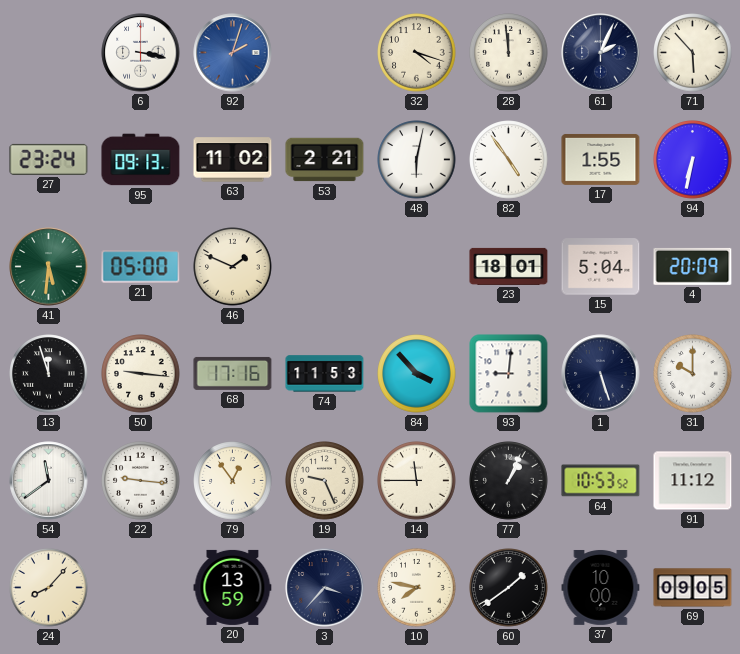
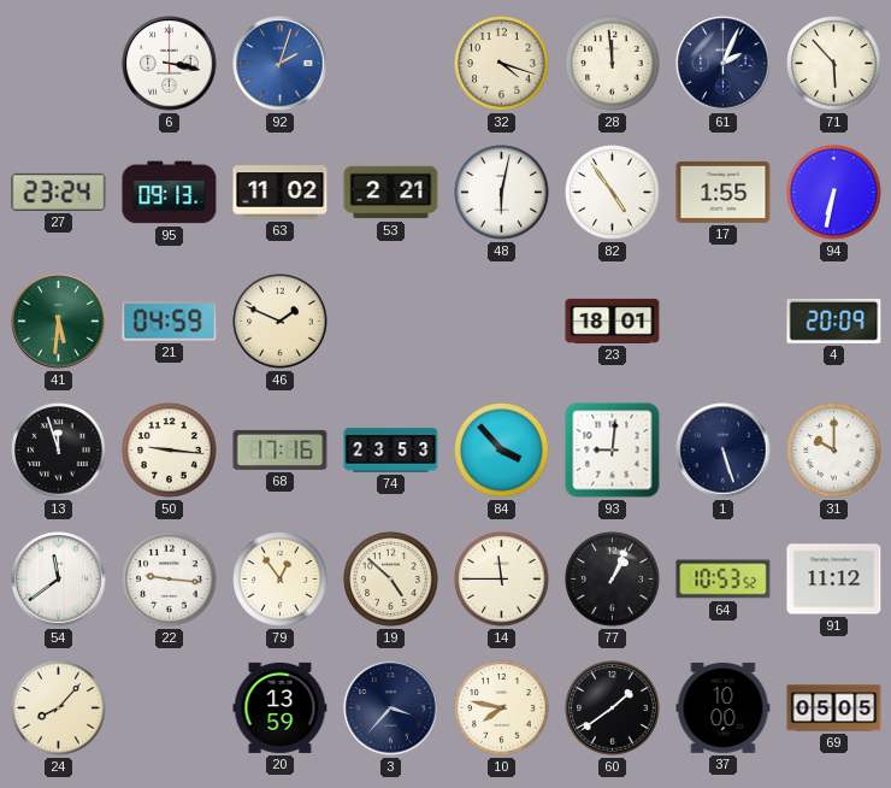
21: 05:00 -> 04:59
15: 5:04 -> none
74: 11:53 -> 23:53
19: 9:26 -> 4:52
69: 09:05 -> 05:05
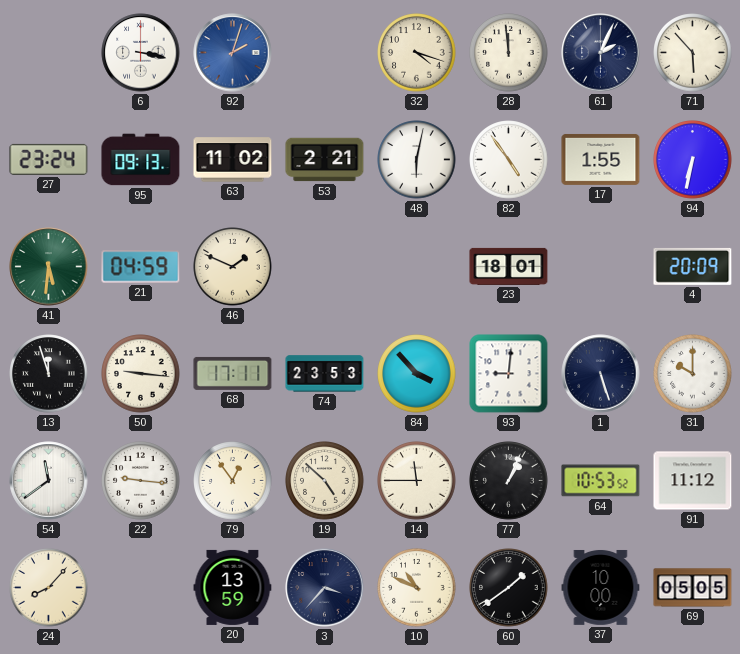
68: 17:16 -> 17:11
10: 7:47 -> 10:49
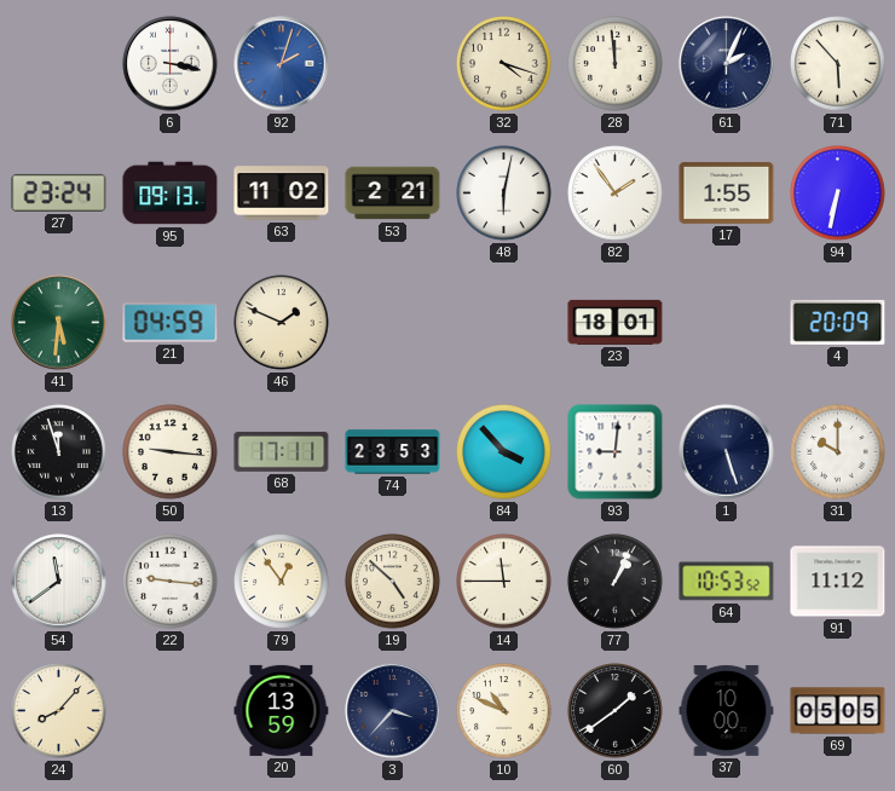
82: 4:54 -> 1:54
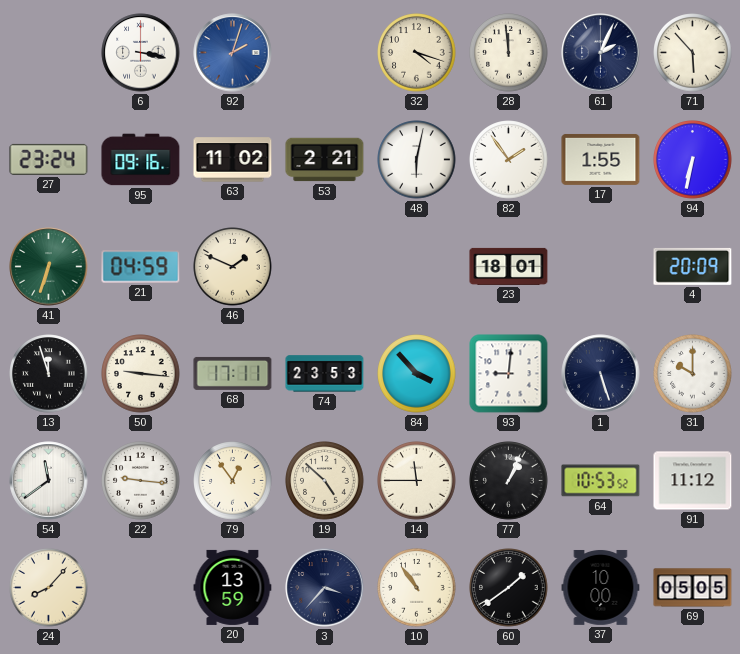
95: 09:13 -> 09:16
41: 5:31 -> 6:33
10: 10:49 -> 10:54
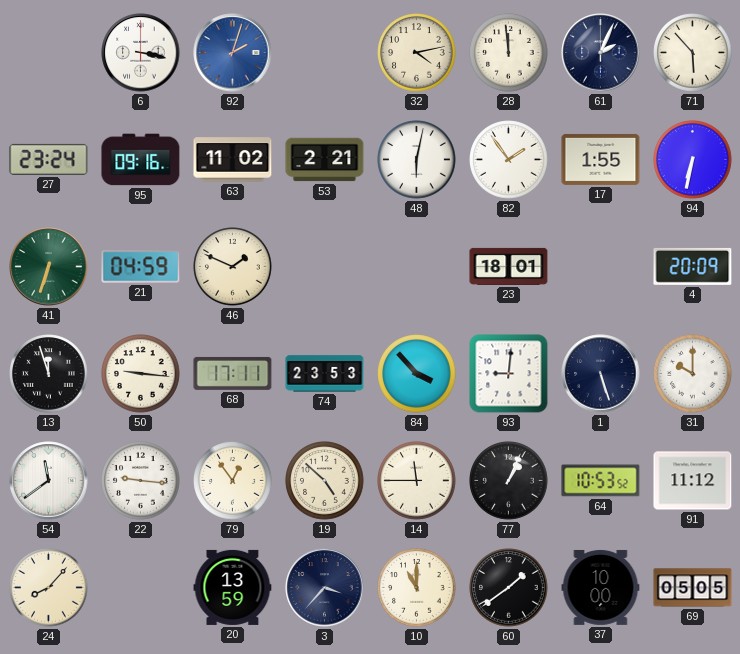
32: 4:18 -> 4:13
10: 10:54 -> 11:00
